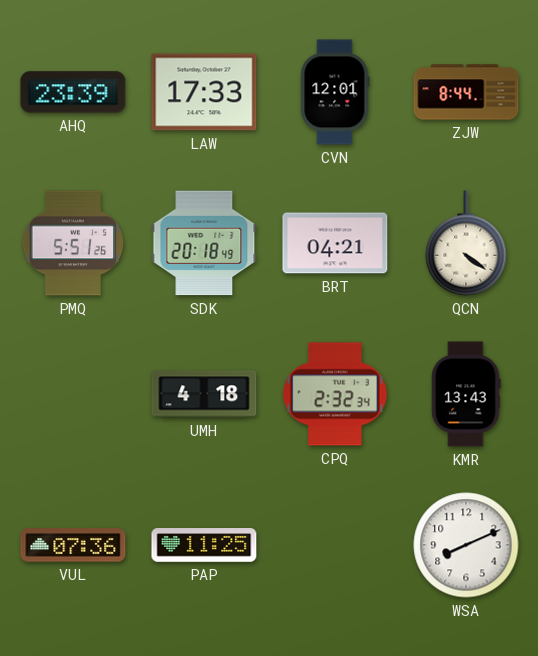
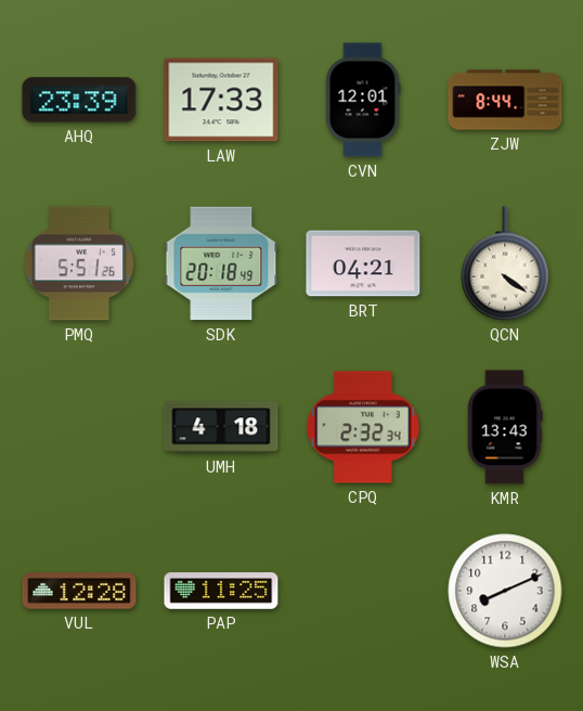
VUL: 07:36 -> 12:28
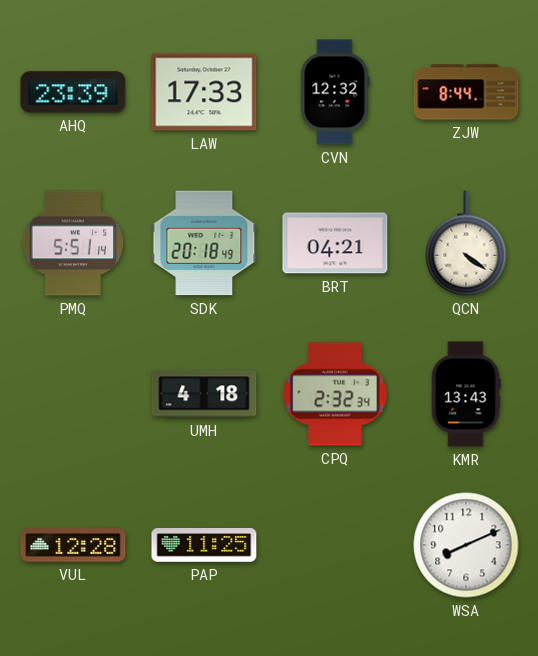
CVN: 12:01 -> 12:32
PMQ: 5:51:26 -> 5:51:14
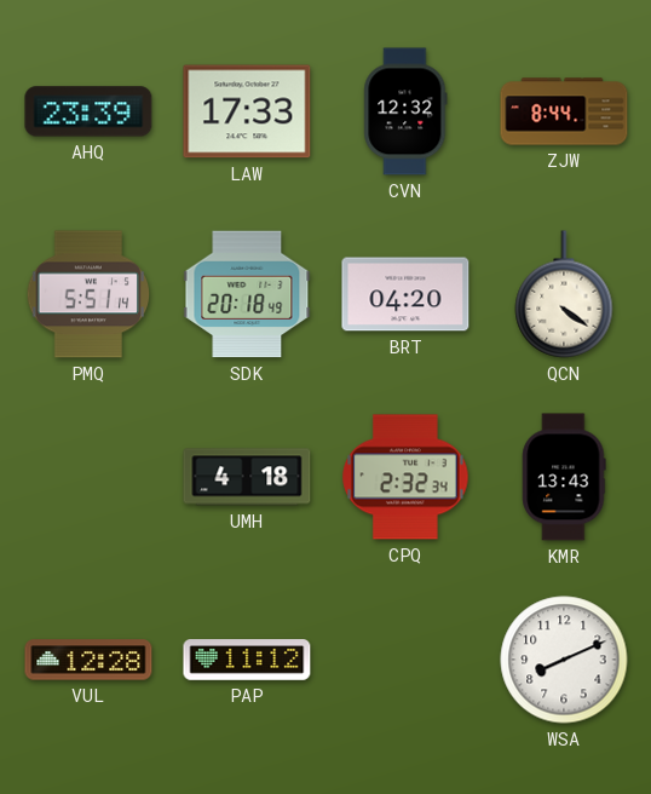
BRT: 04:21 -> 04:20
PAP: 11:25 -> 11:12
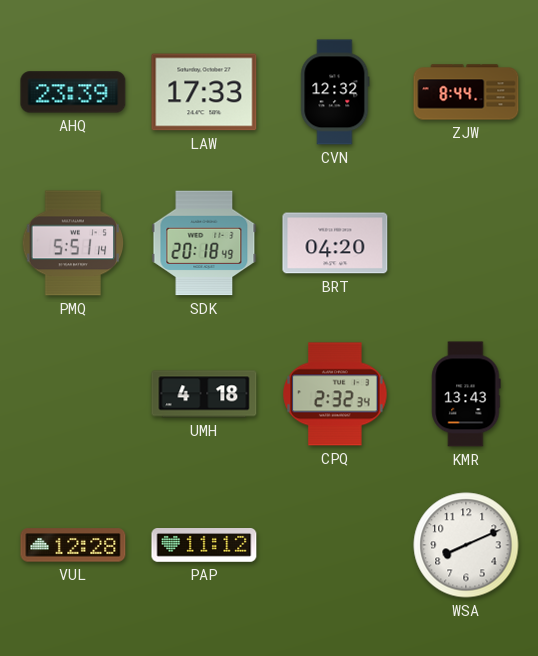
QCN: 4:21 -> none
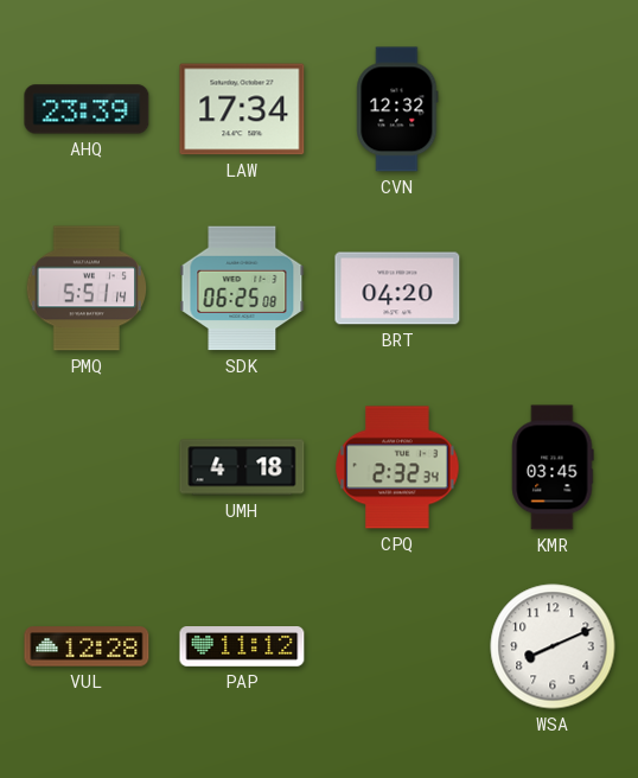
LAW: 17:33 -> 17:34
ZJW: 8:44 -> none
SDK: 20:18 -> 06:25
KMR: 13:43 -> 03:45
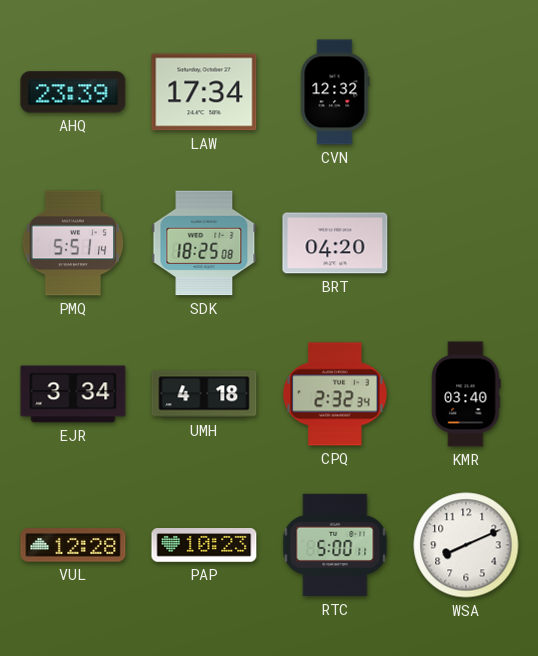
SDK: 06:25 -> 18:25
EJR: none -> 3:34
KMR: 03:45 -> 03:40
PAP: 11:12 -> 10:23
RTC: none -> 5:00
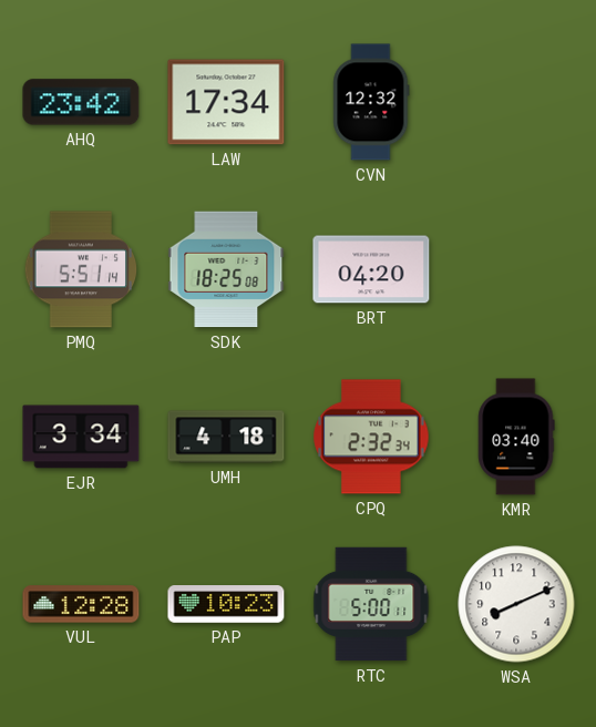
AHQ: 23:39 -> 23:42
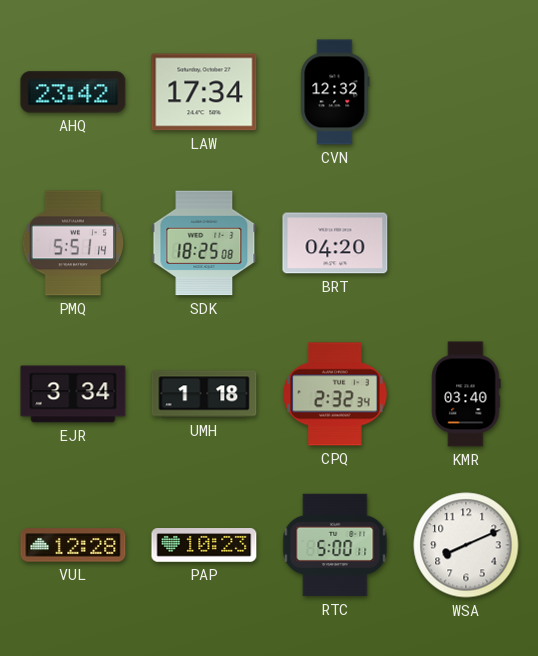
UMH: 4:18 -> 1:18
